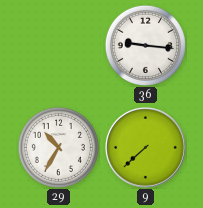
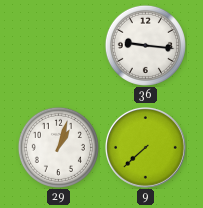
29: 10:35 -> 1:03
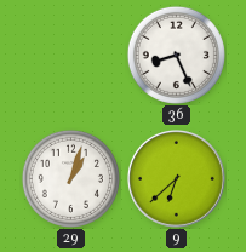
36: 9:16 -> 8:26
9: 7:38 -> 6:38
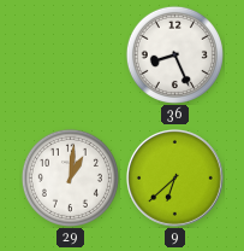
29: 1:03 -> 1:01
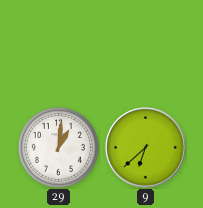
36: 8:26 -> none
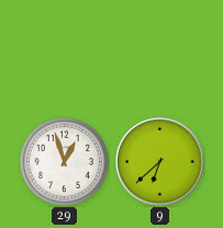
29: 1:01 -> 12:57
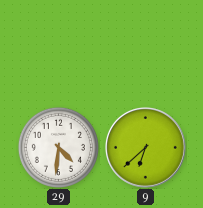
29: 12:57 -> 4:31
